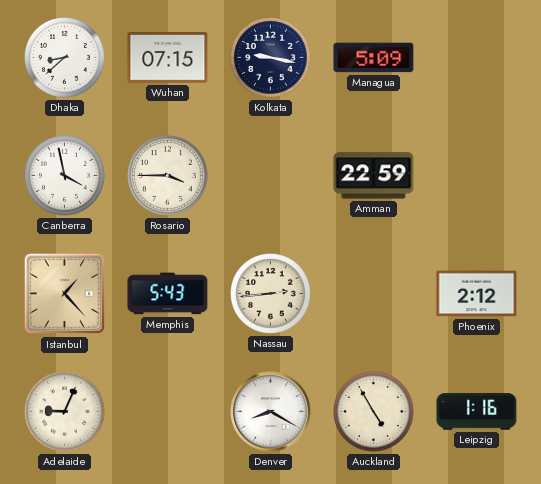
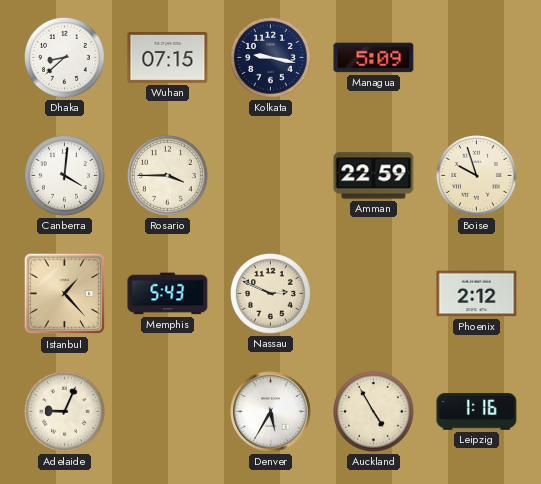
Canberra: 3:58 -> 4:01
Boise: none -> 9:57
Nassau: 2:44 -> 2:49
Denver: 8:20 -> 5:35
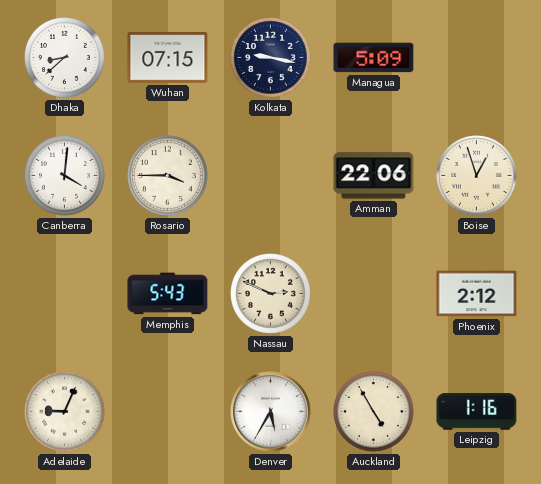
Amman: 22:59 -> 22:06
Boise: 9:57 -> 12:57
Istanbul: 1:23 -> none
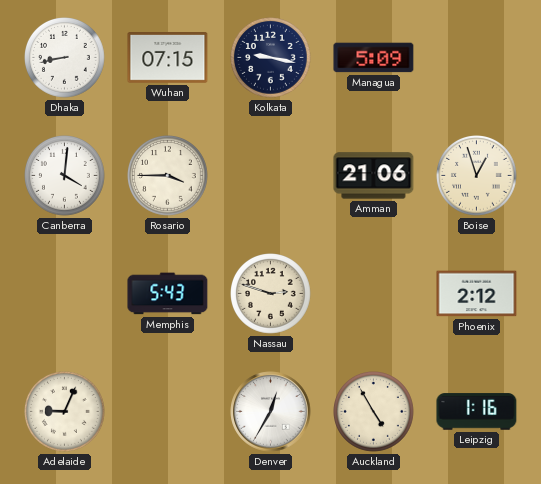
Dhaka: 8:38 -> 8:43
Amman: 22:06 -> 21:06
Nassau: 2:49 -> 2:48
Denver: 5:35 -> 12:35
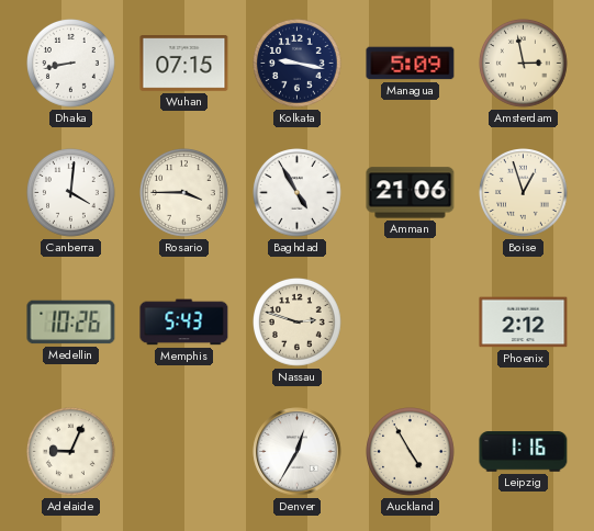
Amsterdam: none -> 2:58
Baghdad: none -> 4:55
Medellin: none -> 10:26
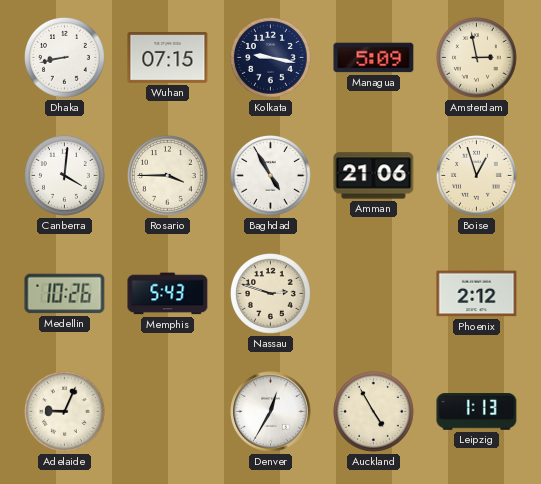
Leipzig: 1:16 -> 1:13
